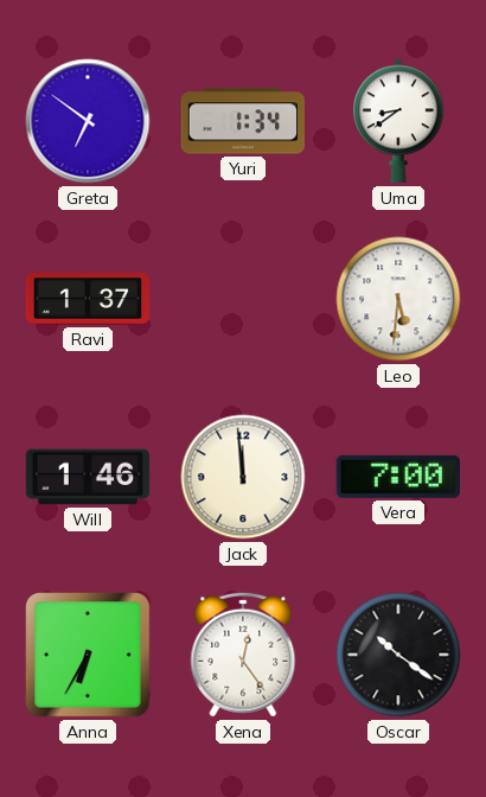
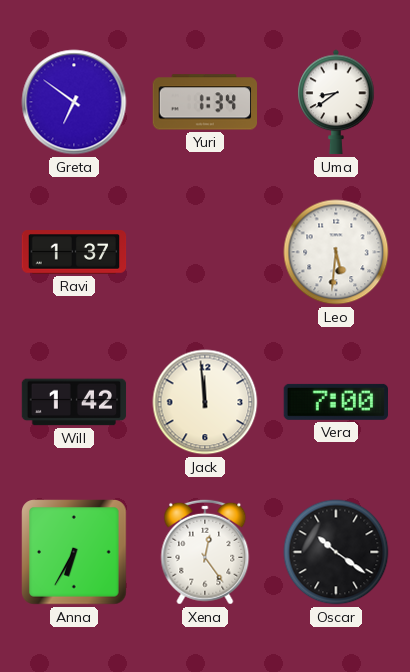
Will: 1:46 -> 1:42
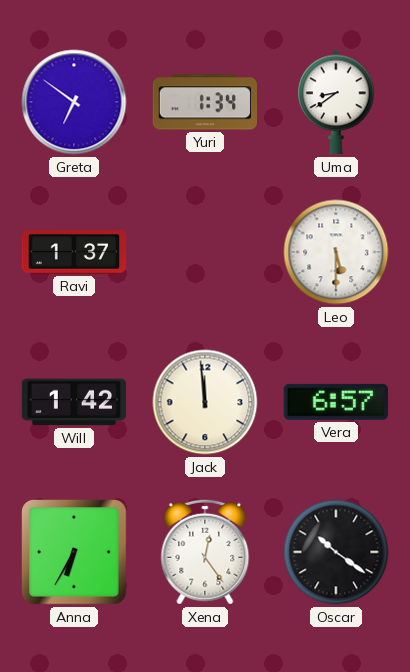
Leo: 5:31 -> 5:30
Vera: 7:00 -> 6:57
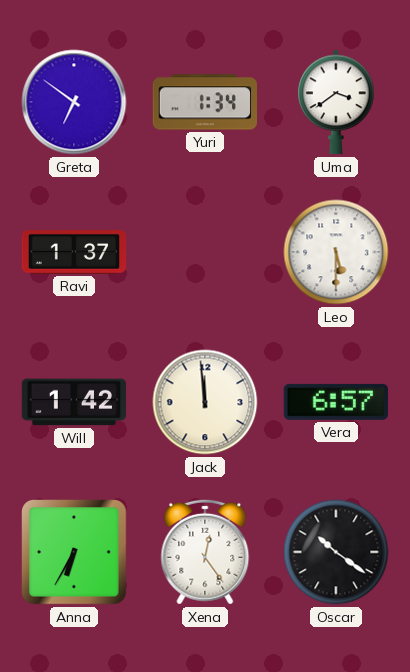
Uma: 8:39 -> 3:39
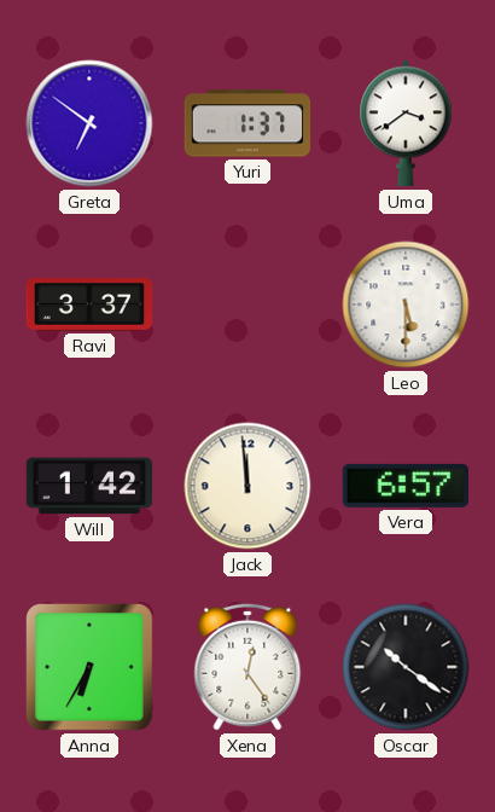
Yuri: 1:34 -> 1:37
Ravi: 1:37 -> 3:37
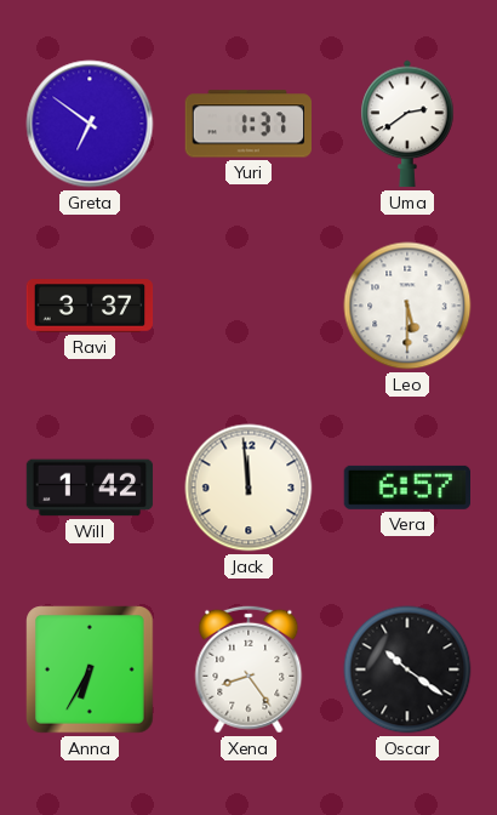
Uma: 3:39 -> 2:39
Xena: 12:24 -> 8:24
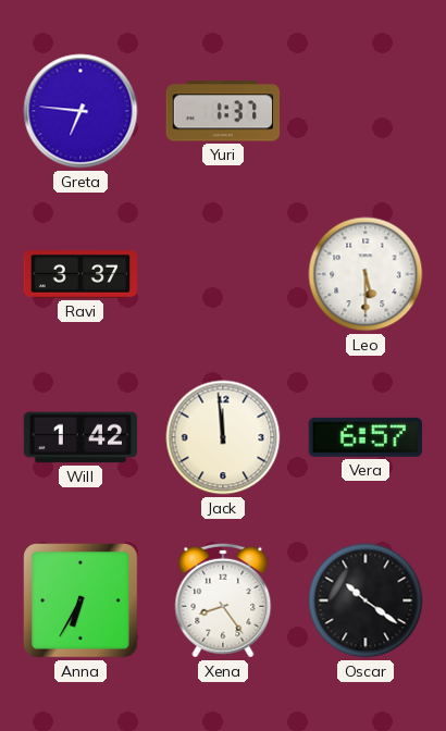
Greta: 6:51 -> 6:46
Uma: 2:39 -> none
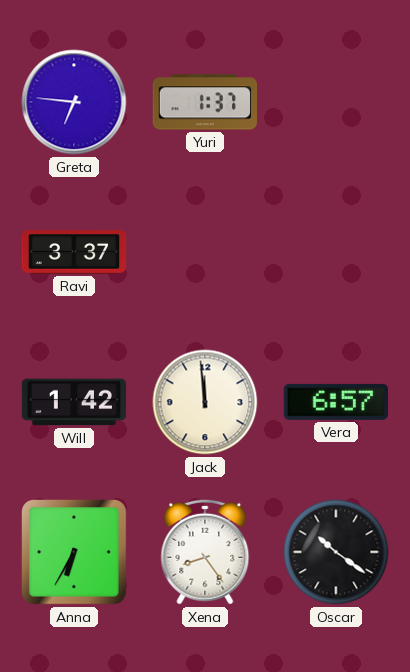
Leo: 5:30 -> none
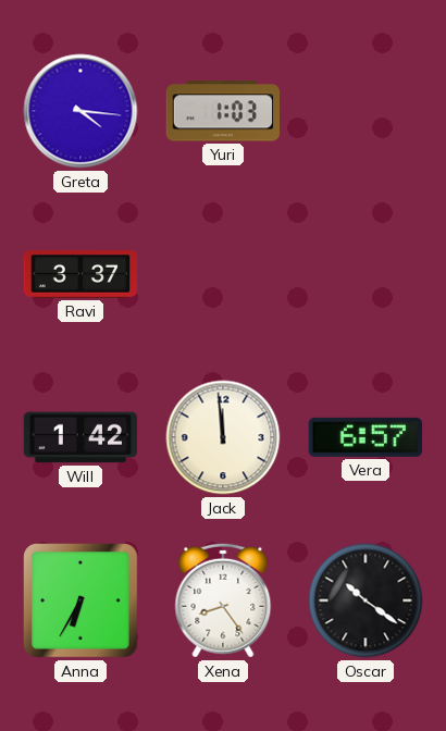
Greta: 6:46 -> 4:16
Yuri: 1:37 -> 1:03
